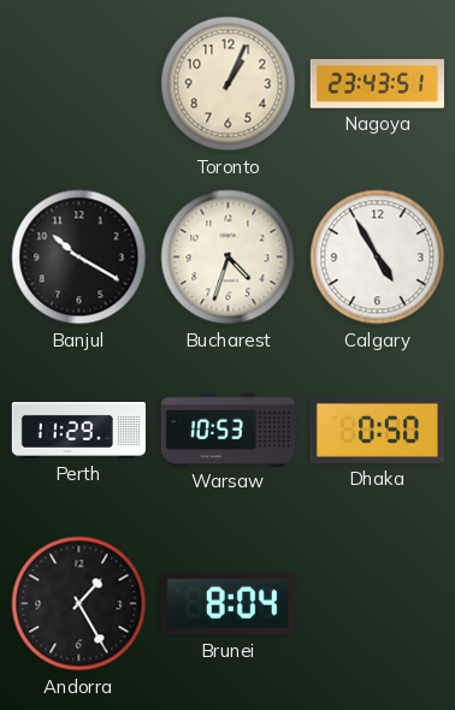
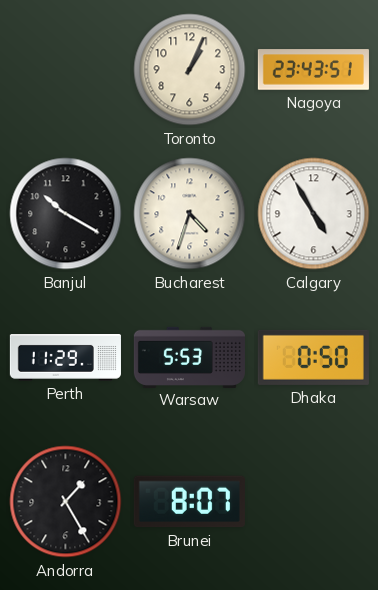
Warsaw: 10:53 -> 5:53
Brunei: 8:04 -> 8:07
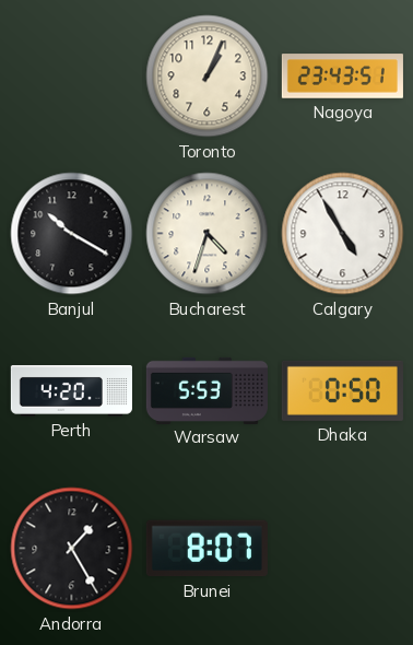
Perth: 11:29 -> 4:20
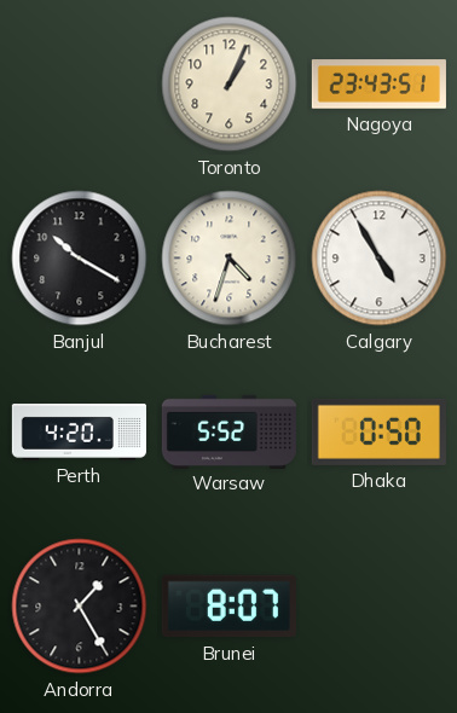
Warsaw: 5:53 -> 5:52
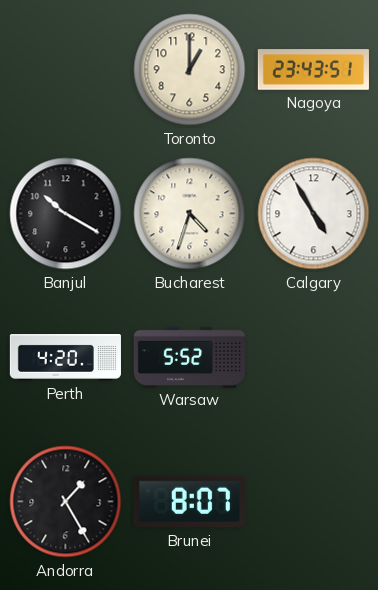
Toronto: 1:04 -> 1:00
Dhaka: 0:50 -> none
